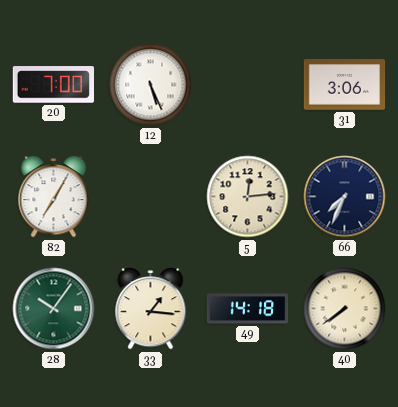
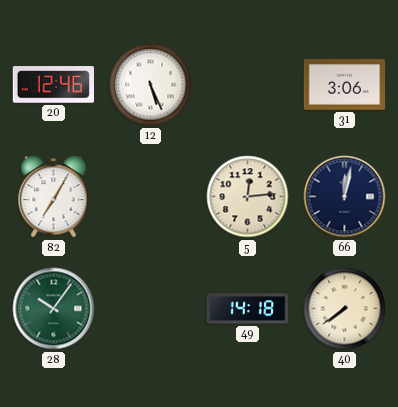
20: 7:00 -> 12:46
66: 7:34 -> 12:02
33: 1:16 -> none
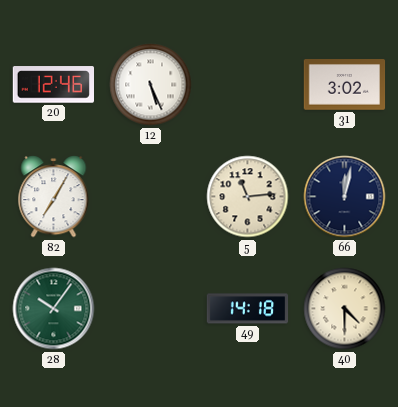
31: 3:06 -> 3:02
5: 12:14 -> 11:14
40: 7:39 -> 4:30
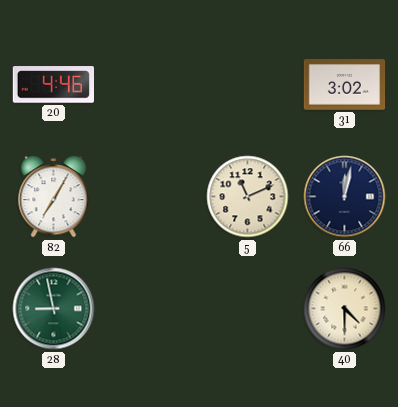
20: 12:46 -> 4:46
12: 5:26 -> none
5: 11:14 -> 11:11
28: 10:06 -> 8:58
49: 14:18 -> none
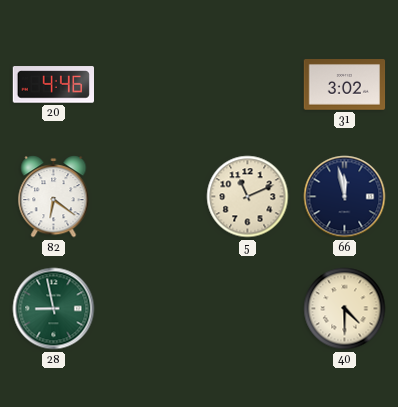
82: 7:05 -> 6:21
66: 12:02 -> 11:58
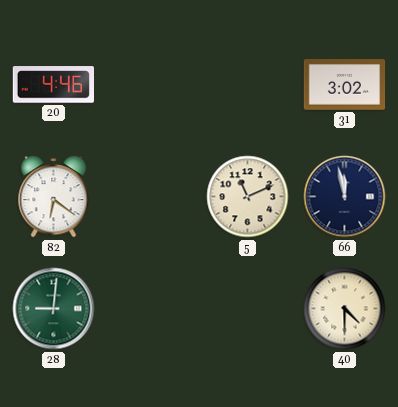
28: 8:58 -> 9:01
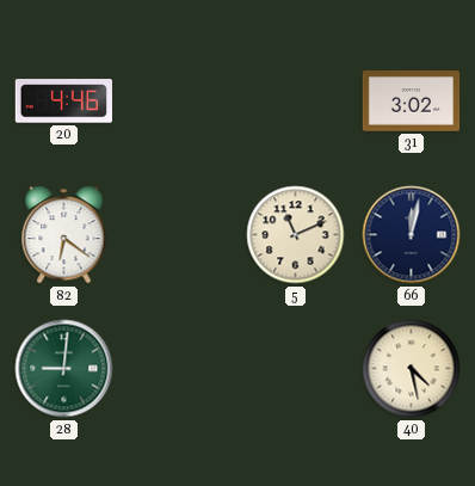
66: 11:58 -> 12:02
40: 4:30 -> 4:28
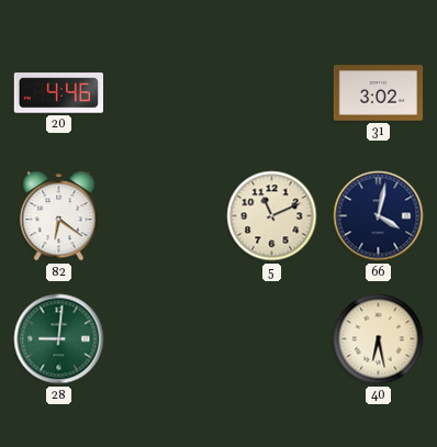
66: 12:02 -> 4:02
40: 4:28 -> 6:28
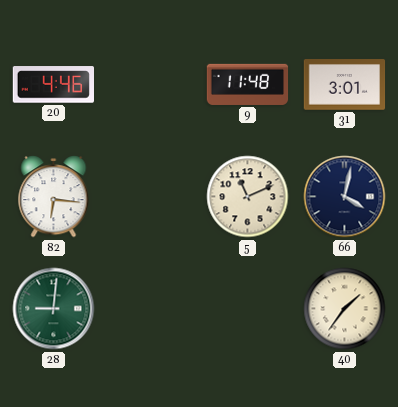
9: none -> 11:48
31: 3:02 -> 3:01
82: 6:21 -> 6:16
40: 6:28 -> 1:36
